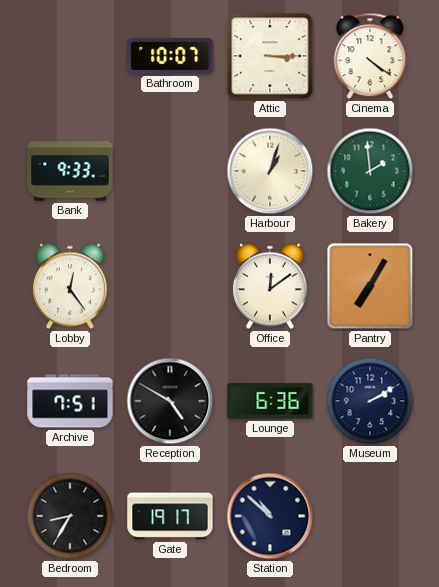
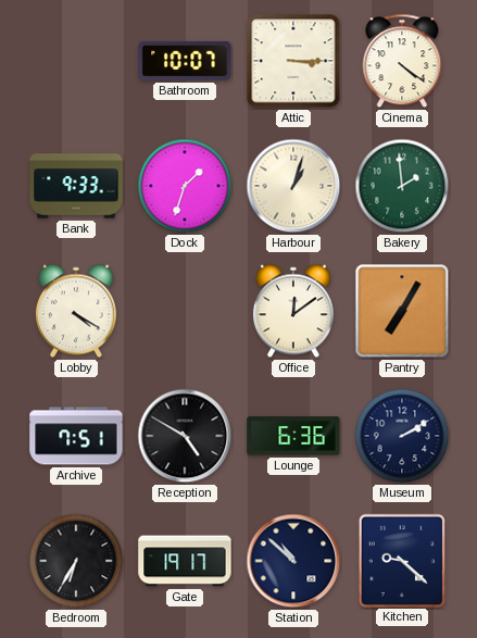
Dock: none -> 1:33
Lobby: 12:24 -> 4:20
Bedroom: 8:35 -> 6:35
Kitchen: none -> 9:22
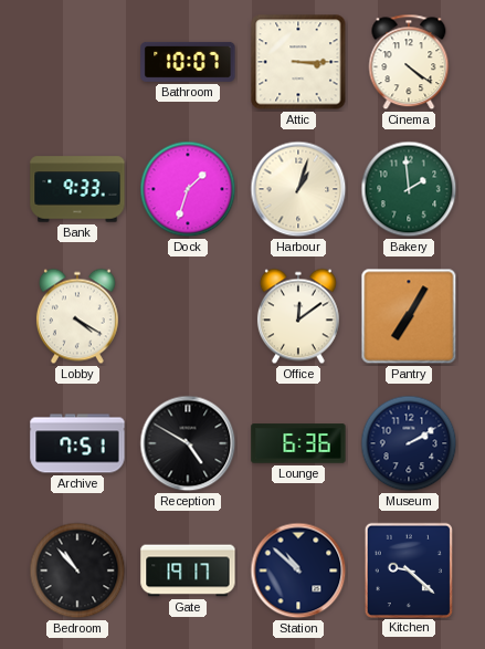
Bedroom: 6:35 -> 10:53
